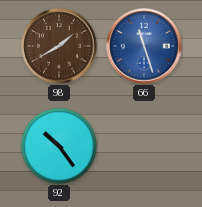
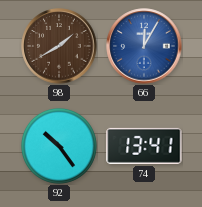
66: 11:27 -> 12:05
74: none -> 13:41
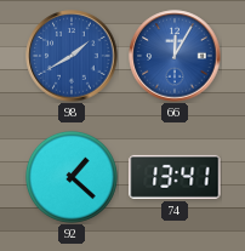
98 dial: brown -> blue
92: 10:24 -> 1:22
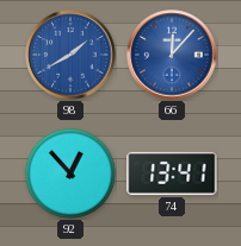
66: 12:05 -> 12:07
92: 1:22 -> 12:53
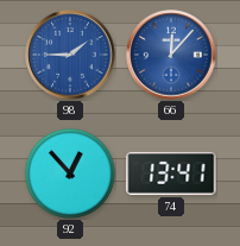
98: 1:40 -> 1:45
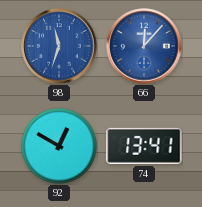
98: 1:45 -> 11:33
92: 12:53 -> 12:50
